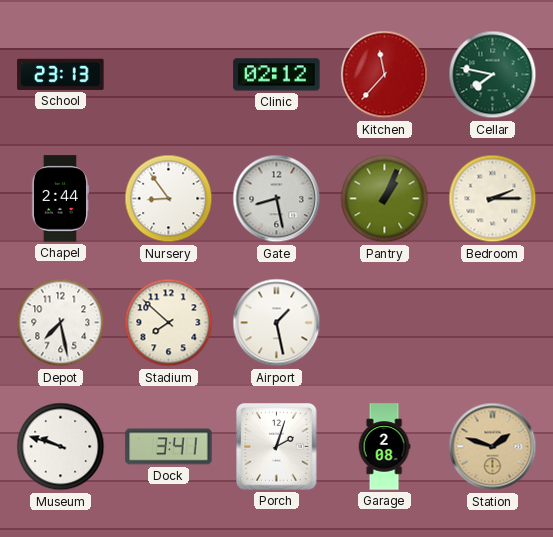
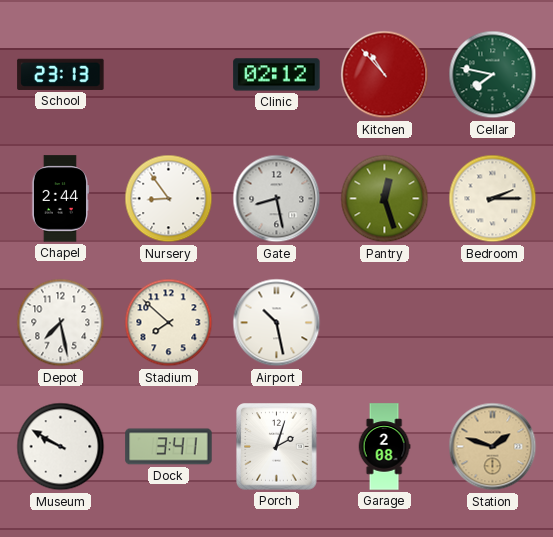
Kitchen: 11:37 -> 10:53
Pantry: 1:04 -> 12:27
Airport: 1:28 -> 10:28
Museum: 9:48 -> 9:50
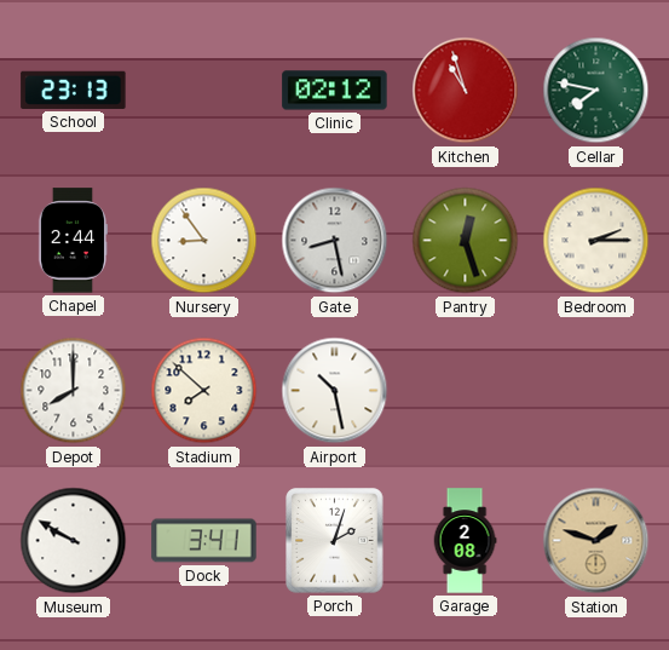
Kitchen: 10:53 -> 10:57
Depot: 7:28 -> 8:00
